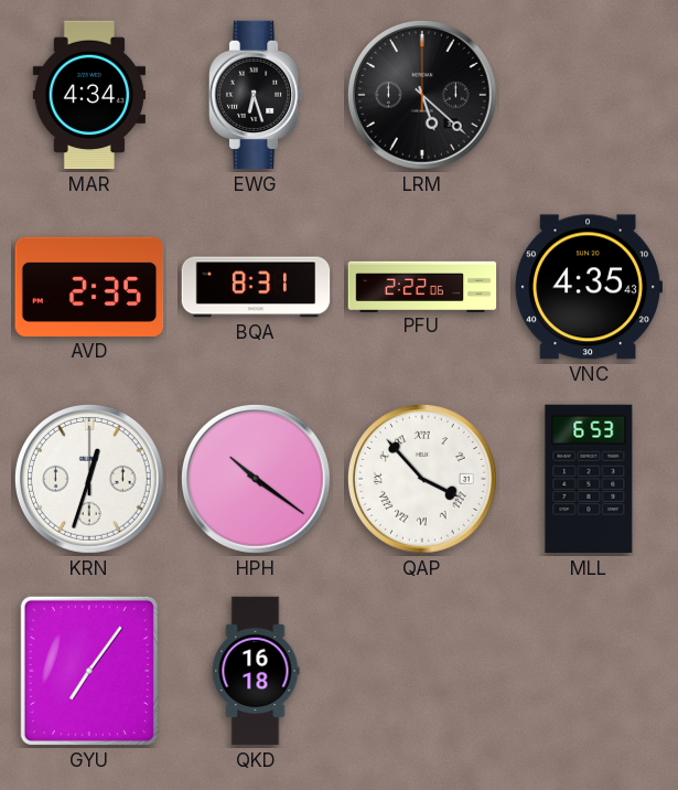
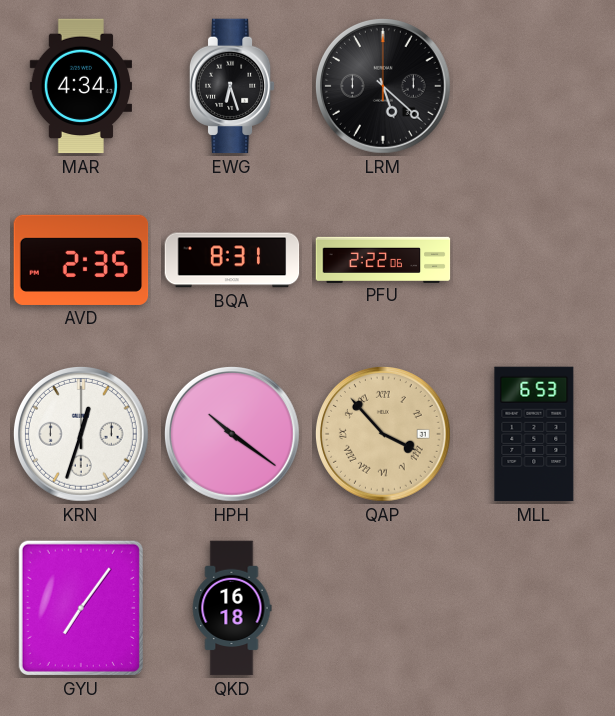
VNC: 4:35 -> none
QAP dial: white -> champagne
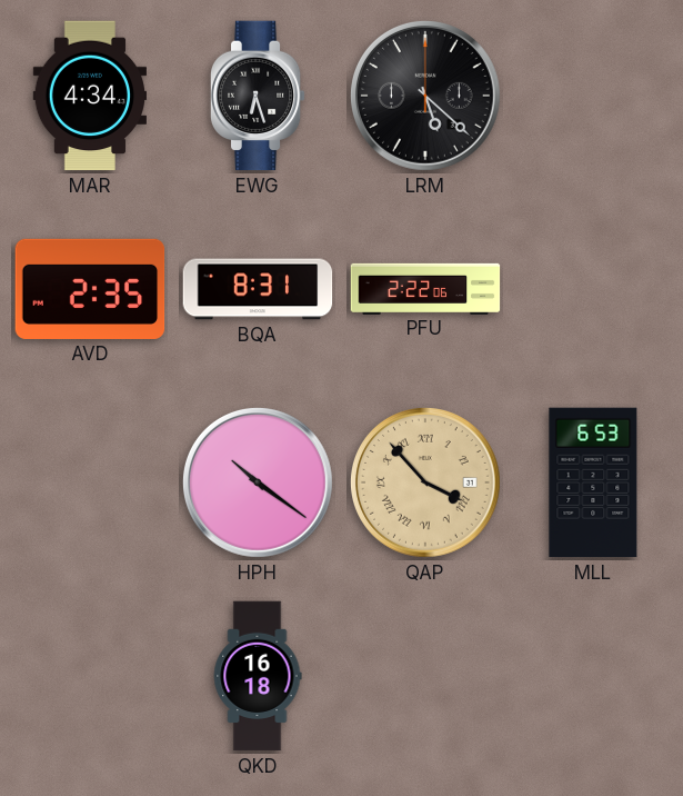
KRN: 12:33 -> none
GYU: 7:06 -> none
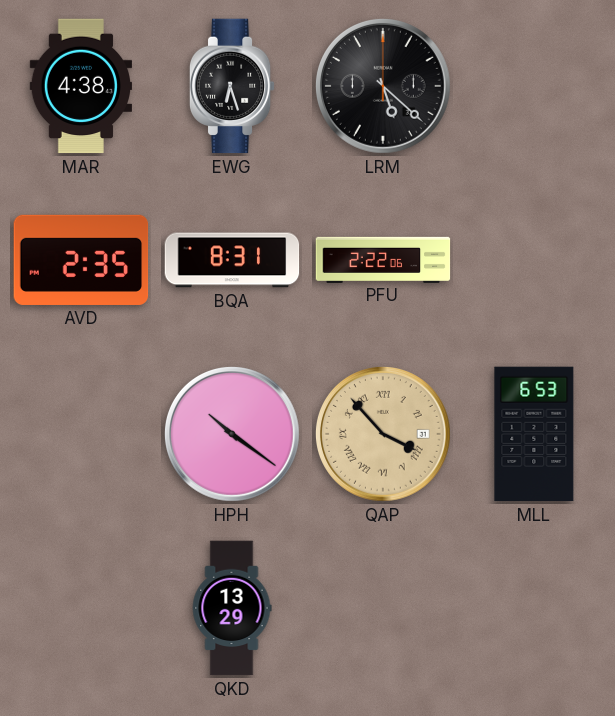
MAR: 4:34 -> 4:38
QKD: 16:18 -> 13:29
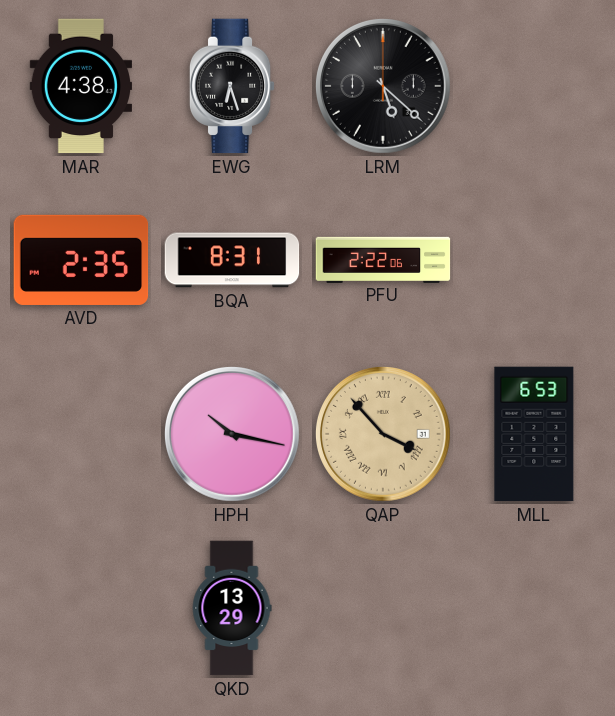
HPH: 10:21 -> 10:17
